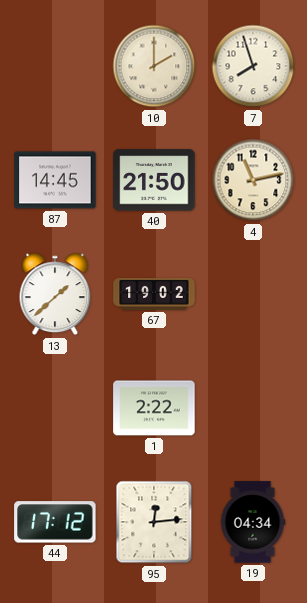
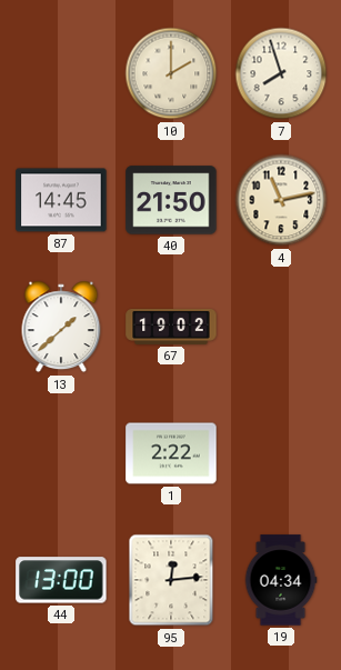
44: 17:12 -> 13:00
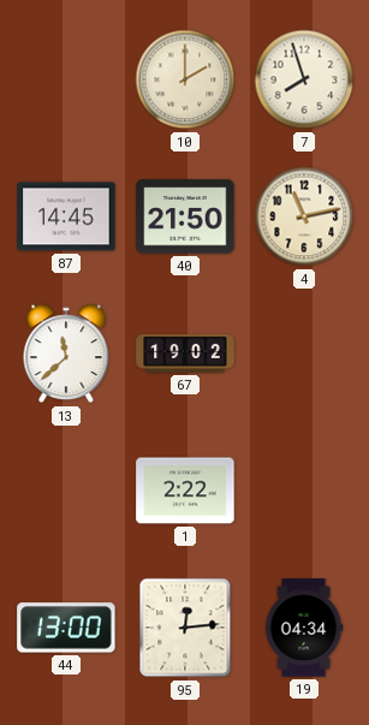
13: 1:38 -> 11:38
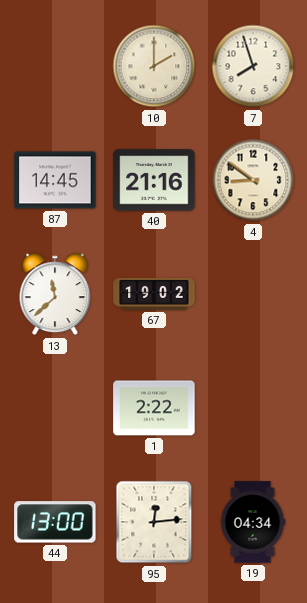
40: 21:50 -> 21:16
4: 11:13 -> 8:51
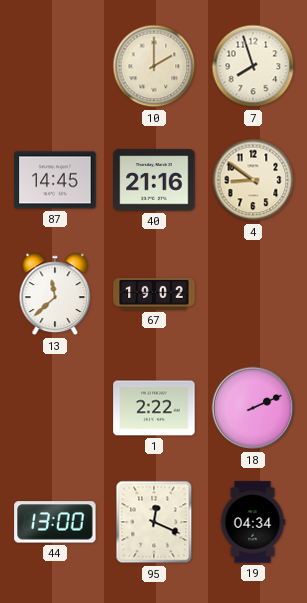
18: none -> 2:11
95: 12:14 -> 12:19
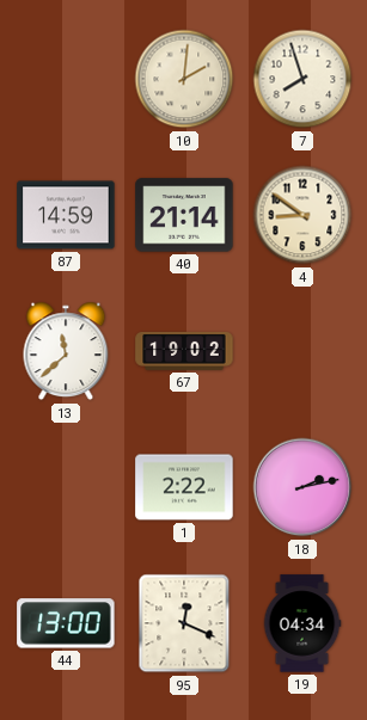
10: 2:00 -> 2:01
87: 14:45 -> 14:59
40: 21:16 -> 21:14
18: 2:11 -> 2:13
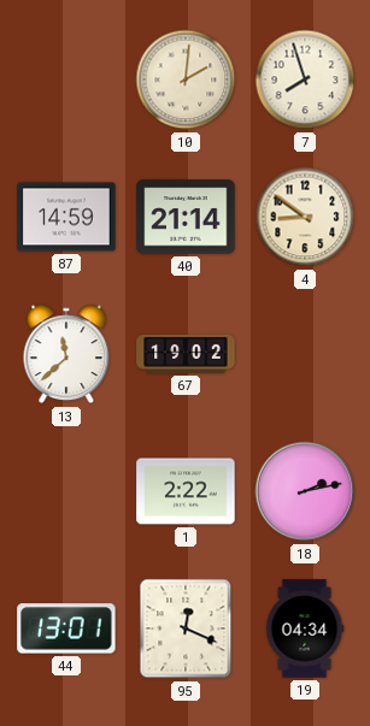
44: 13:00 -> 13:01
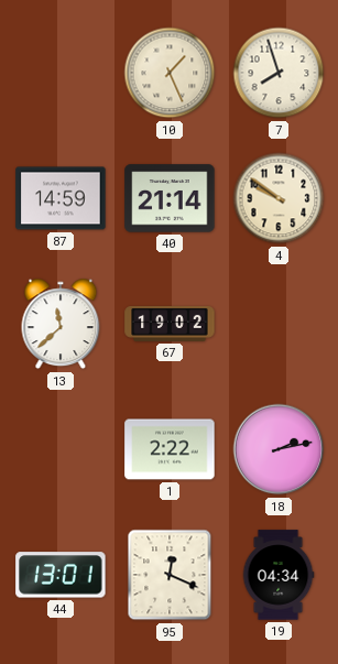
10: 2:01 -> 1:26
4: 8:51 -> 9:51
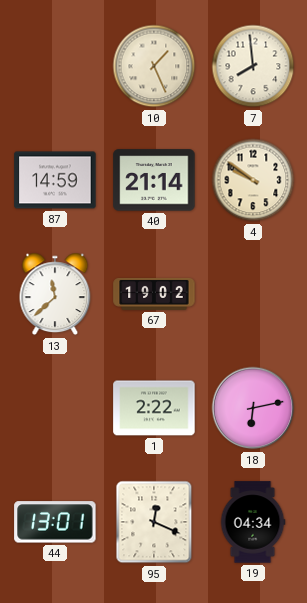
7: 7:57 -> 7:59
18: 2:13 -> 6:13
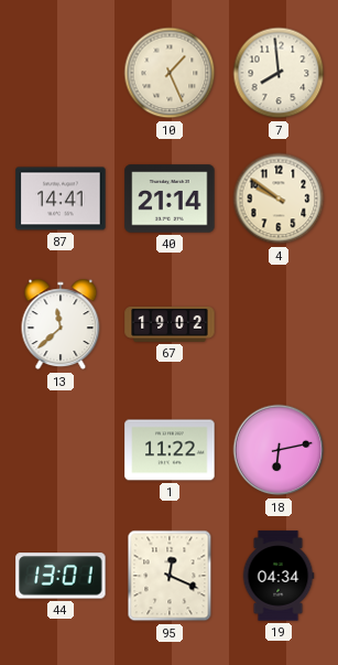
87: 14:59 -> 14:41
1: 2:22 -> 11:22
